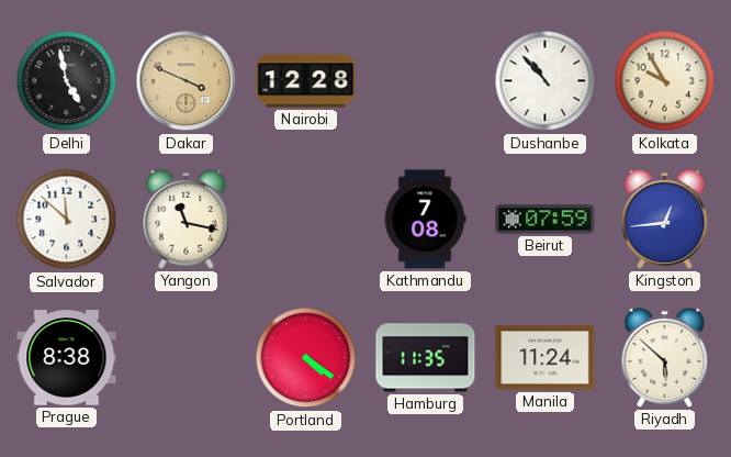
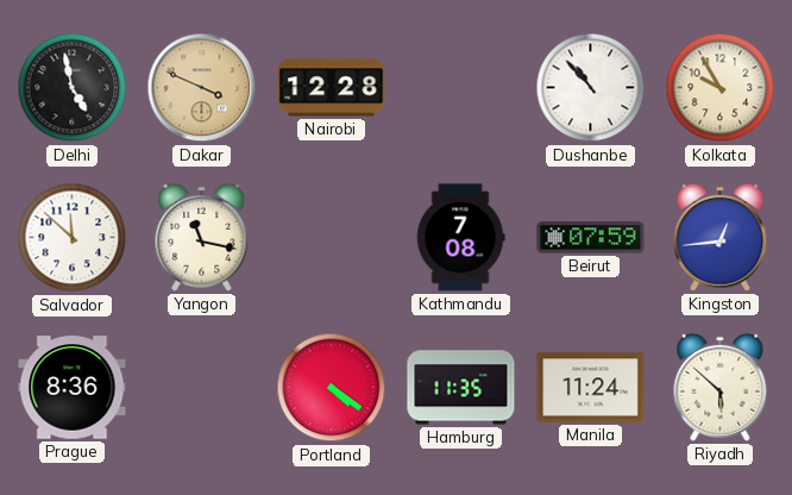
Prague: 8:38 -> 8:36
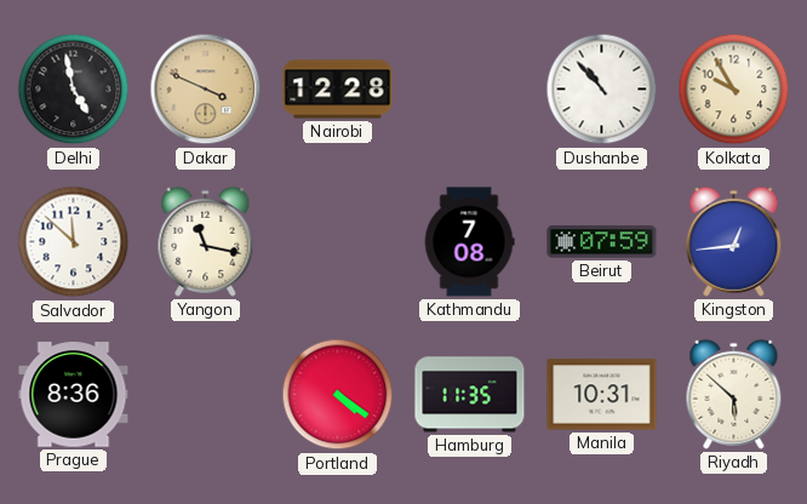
Manila: 11:24 -> 10:31
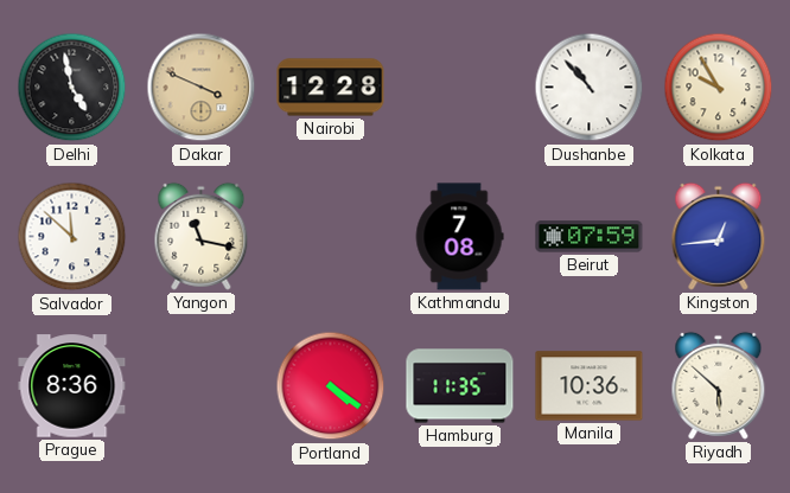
Manila: 10:31 -> 10:36
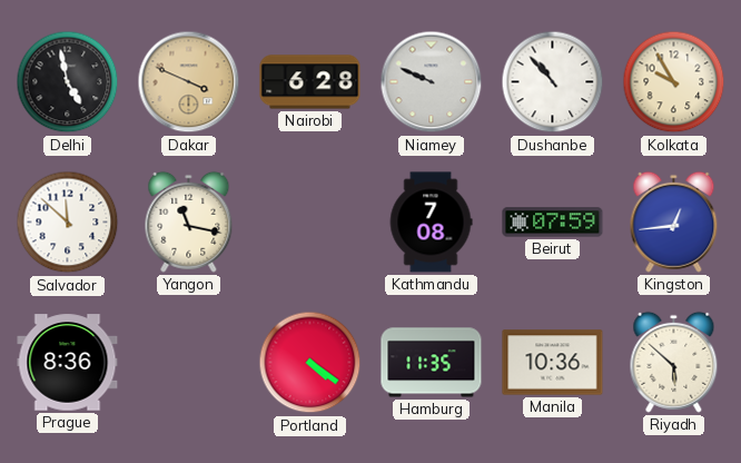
Nairobi: 12:28 -> 6:28
Niamey: none -> 9:49
